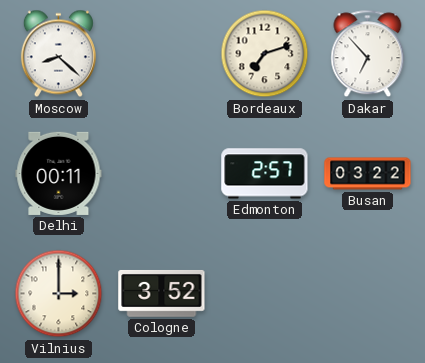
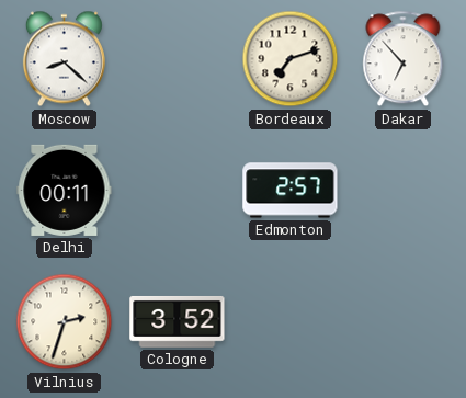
Busan: 03:22 -> none
Vilnius: 3:00 -> 2:33
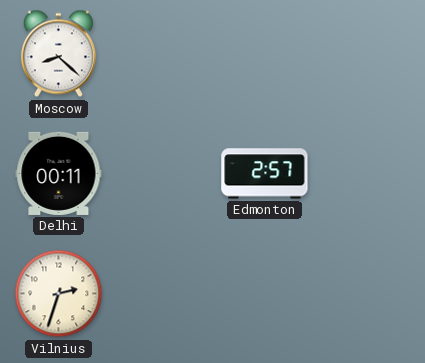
Bordeaux: 7:12 -> none
Dakar: 6:53 -> none
Cologne: 3:52 -> none
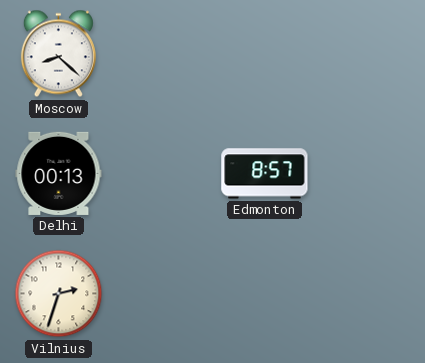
Delhi: 00:11 -> 00:13
Edmonton: 2:57 -> 8:57
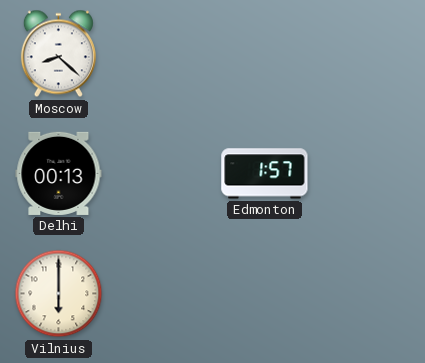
Edmonton: 8:57 -> 1:57
Vilnius: 2:33 -> 6:00
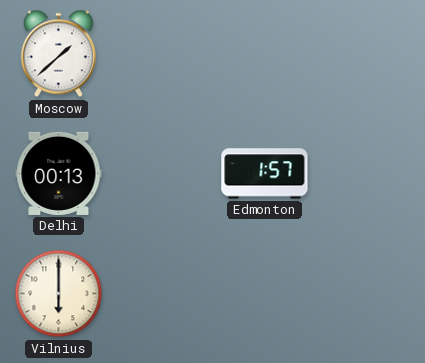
Moscow: 8:22 -> 1:38
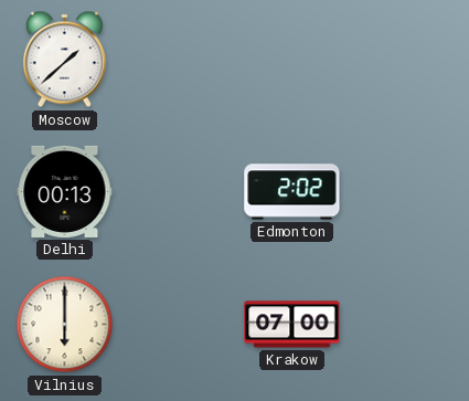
Edmonton: 1:57 -> 2:02
Krakow: none -> 07:00
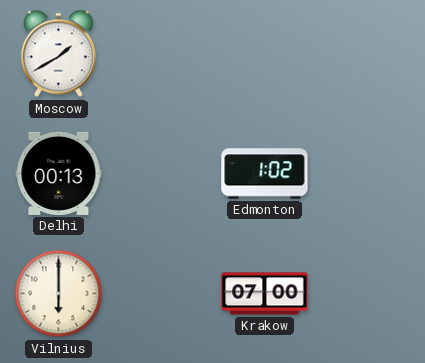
Moscow: 1:38 -> 1:40
Edmonton: 2:02 -> 1:02
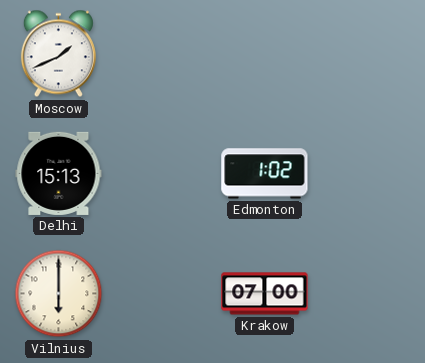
Moscow: 1:40 -> 1:41
Delhi: 00:13 -> 15:13
